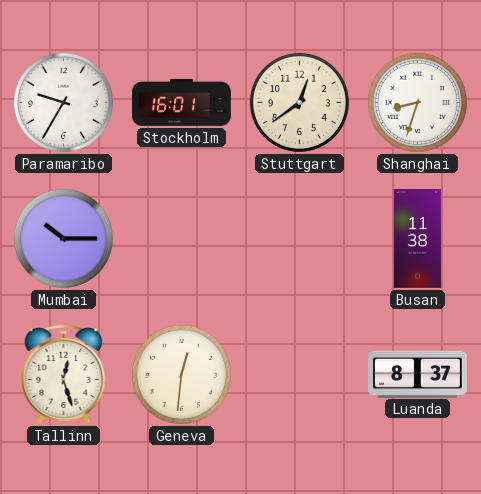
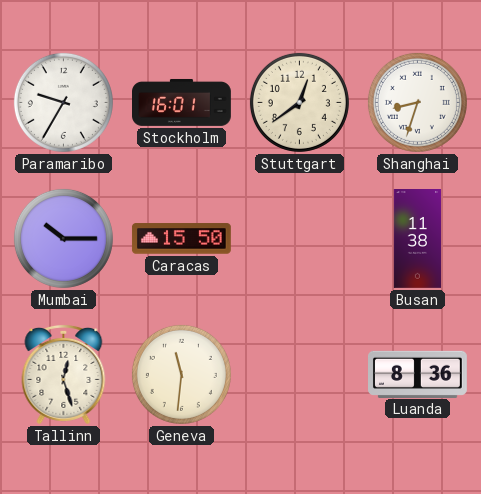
Caracas: none -> 15:50
Geneva: 12:31 -> 11:31
Luanda: 8:37 -> 8:36
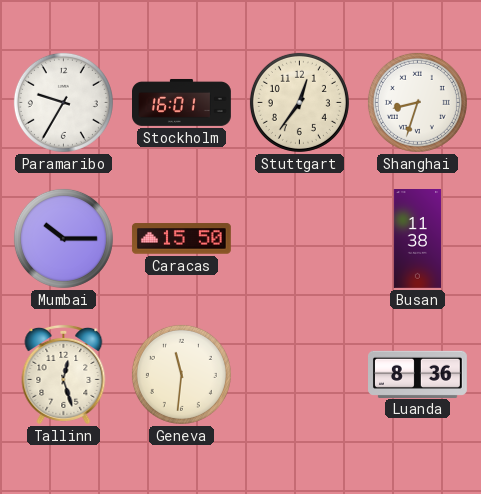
Stuttgart: 12:39 -> 12:36
